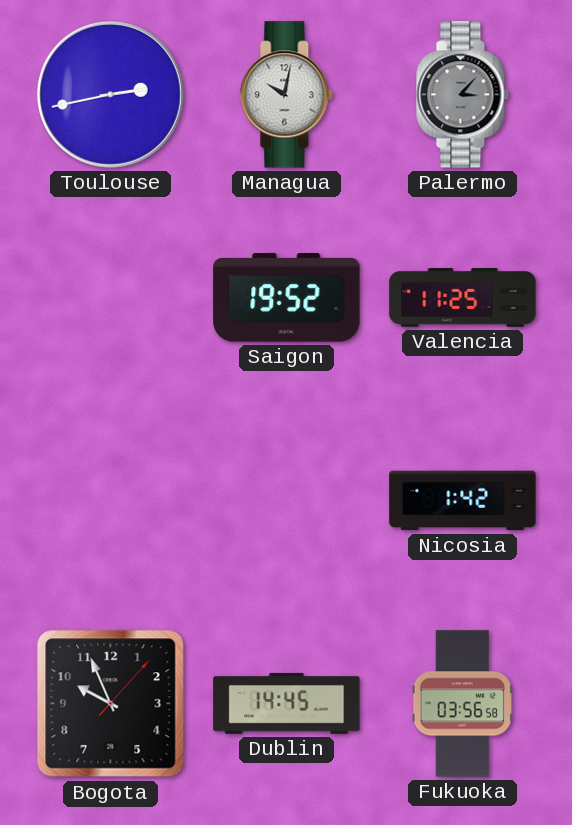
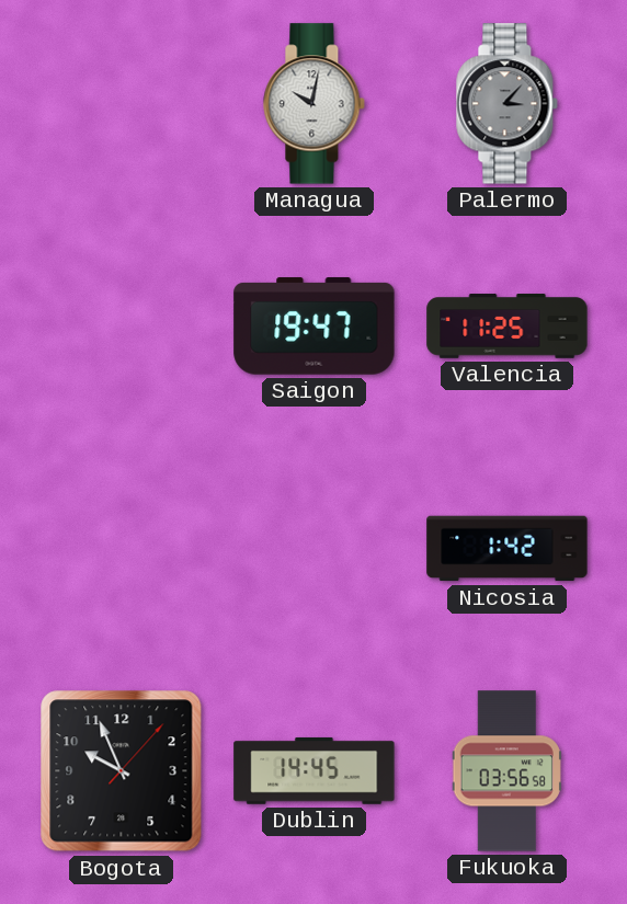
Toulouse: 2:43 -> none
Saigon: 19:52 -> 19:47
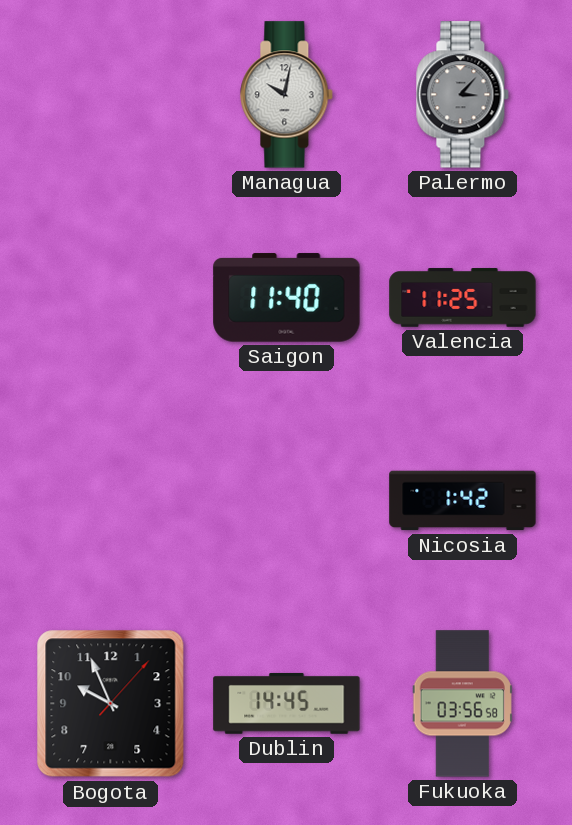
Saigon: 19:47 -> 11:40
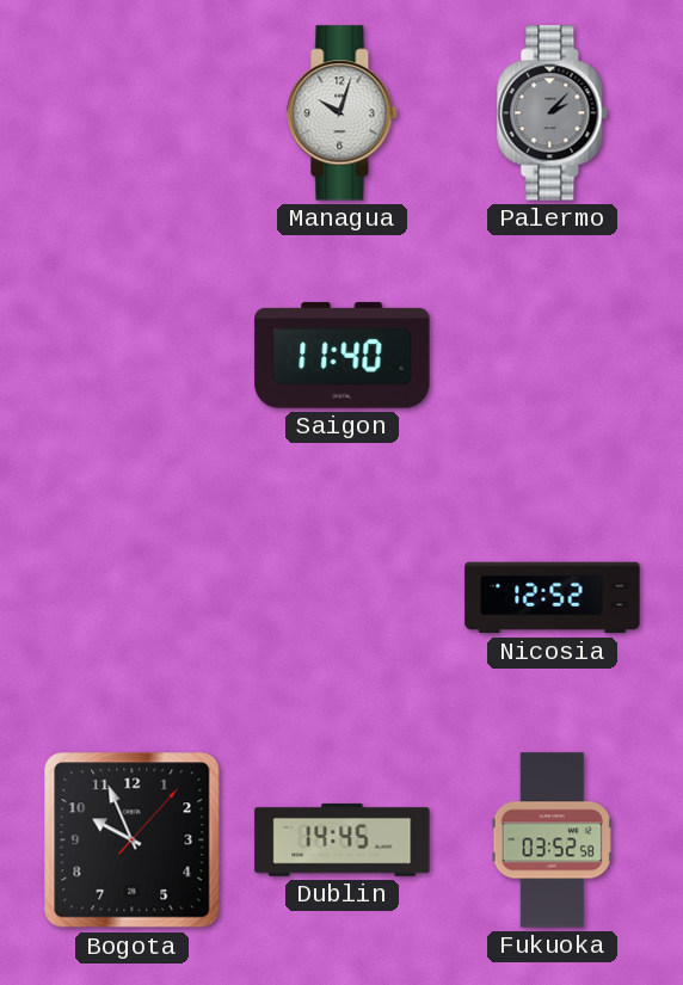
Managua: 10:02 -> 10:03
Palermo: 3:07 -> 2:07
Valencia: 11:25 -> none
Nicosia: 1:42 -> 12:52
Fukuoka: 03:56 -> 03:52
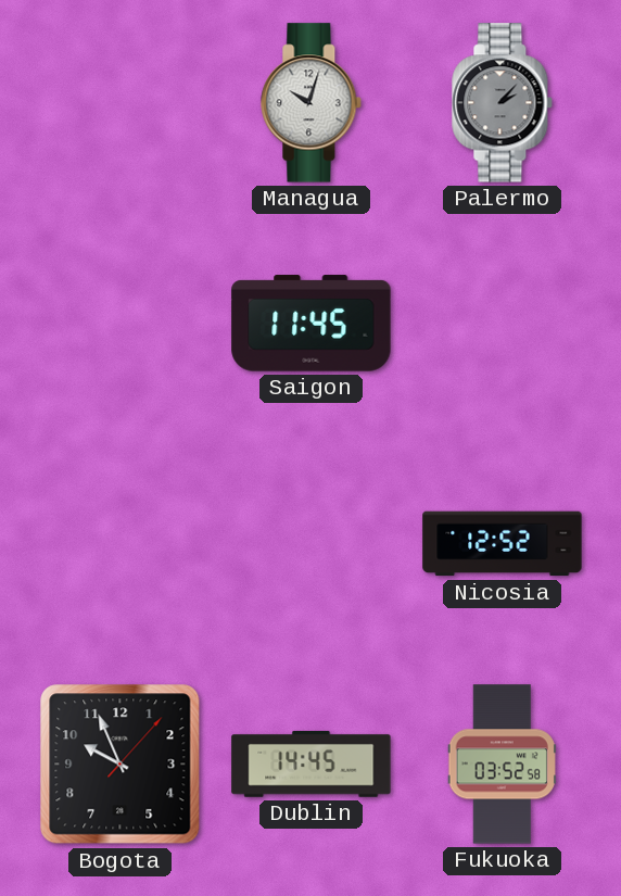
Saigon: 11:40 -> 11:45
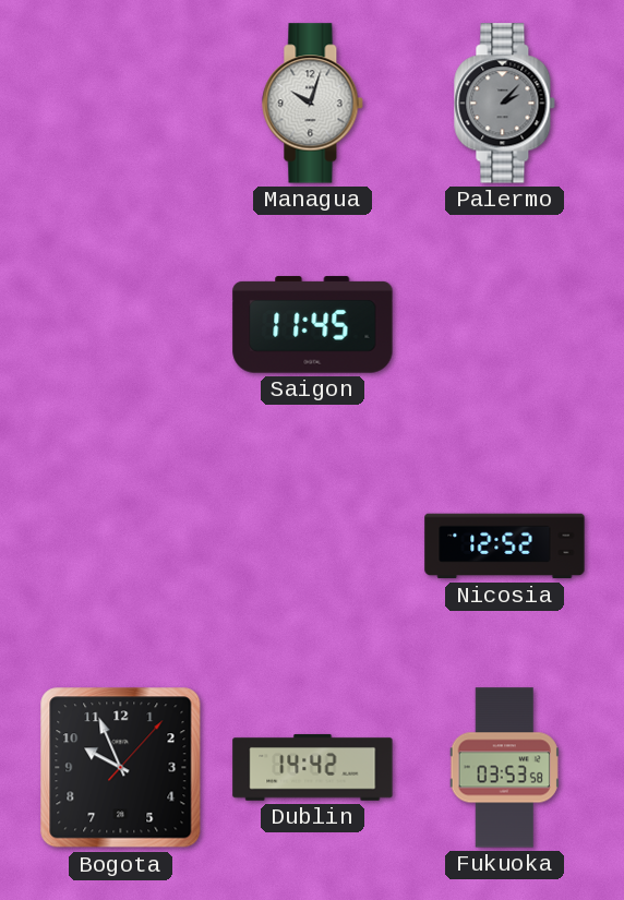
Dublin: 14:45 -> 14:42
Fukuoka: 03:52 -> 03:53
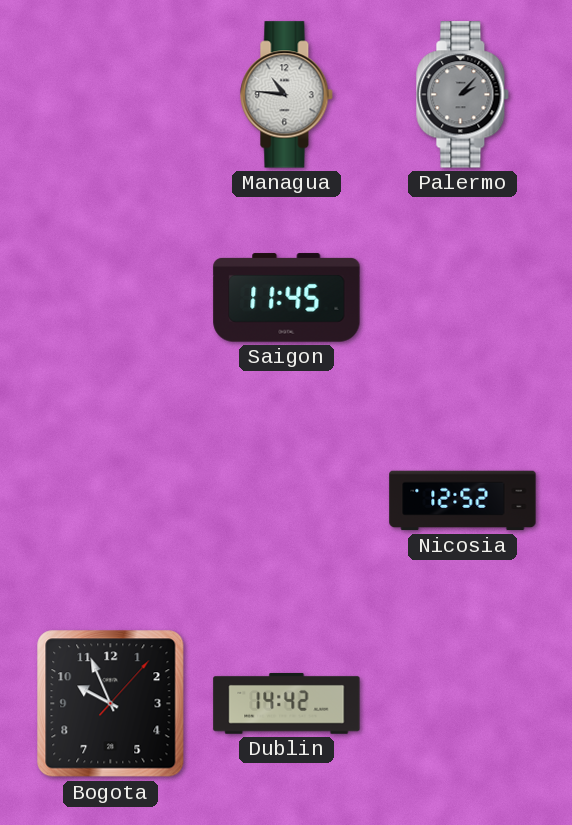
Managua: 10:03 -> 10:46
Fukuoka: 03:53 -> none
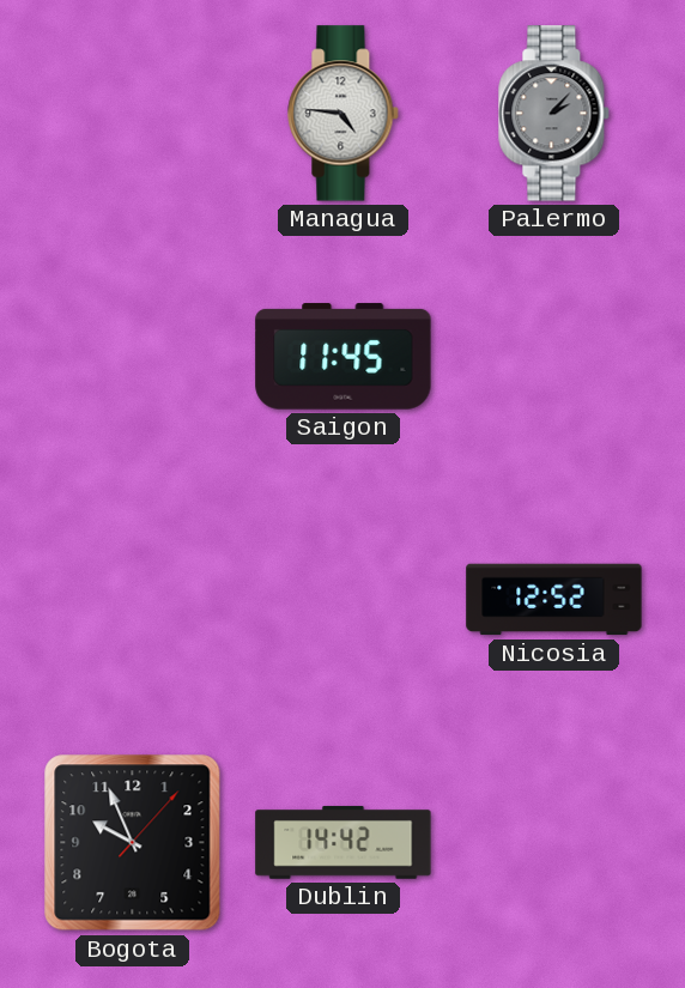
Managua: 10:46 -> 4:46
